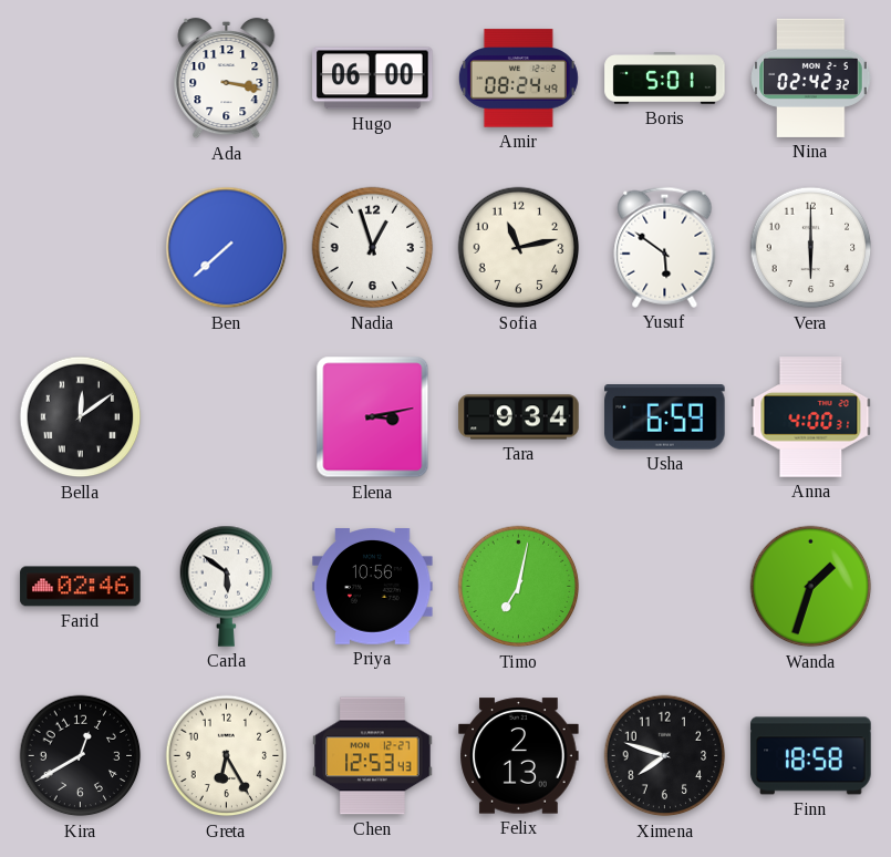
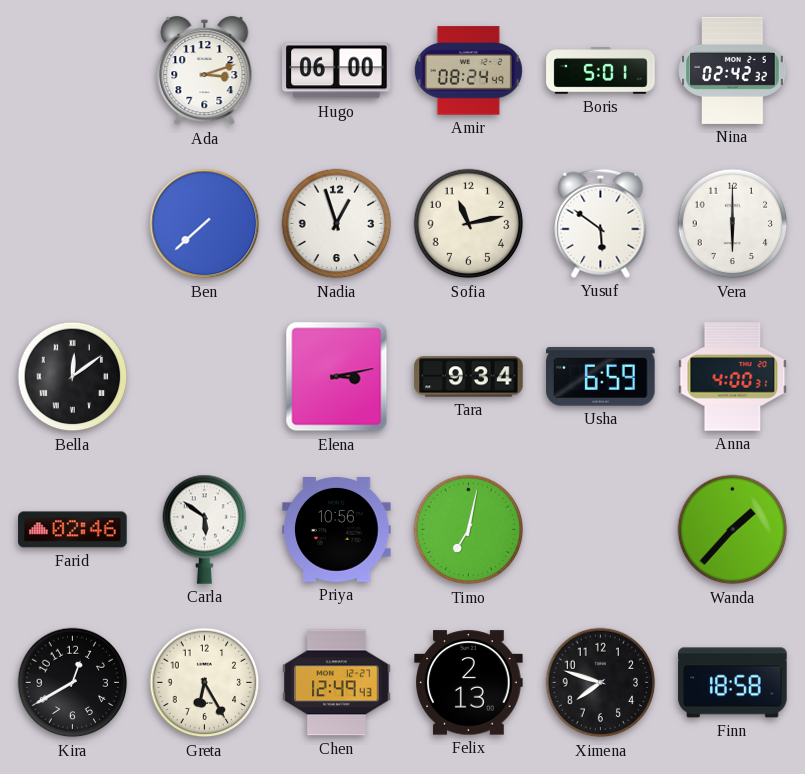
Ada: 3:17 -> 3:12
Wanda: 1:33 -> 1:37
Chen: 12:53 -> 12:49
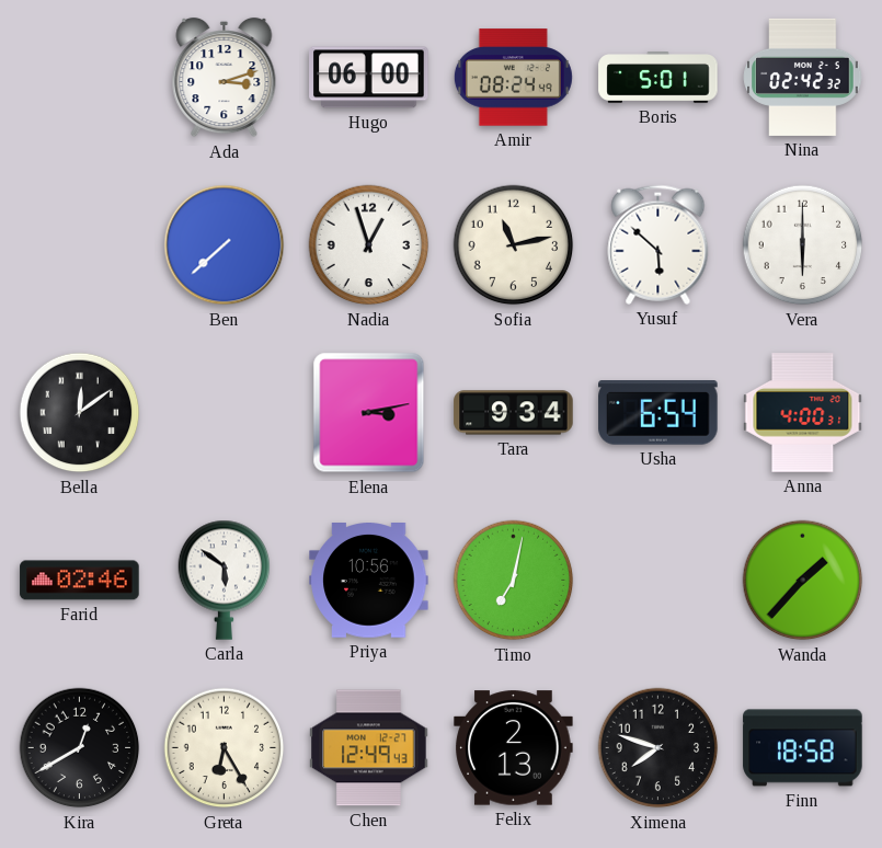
Yusuf: 5:51 -> 5:52
Usha: 6:59 -> 6:54
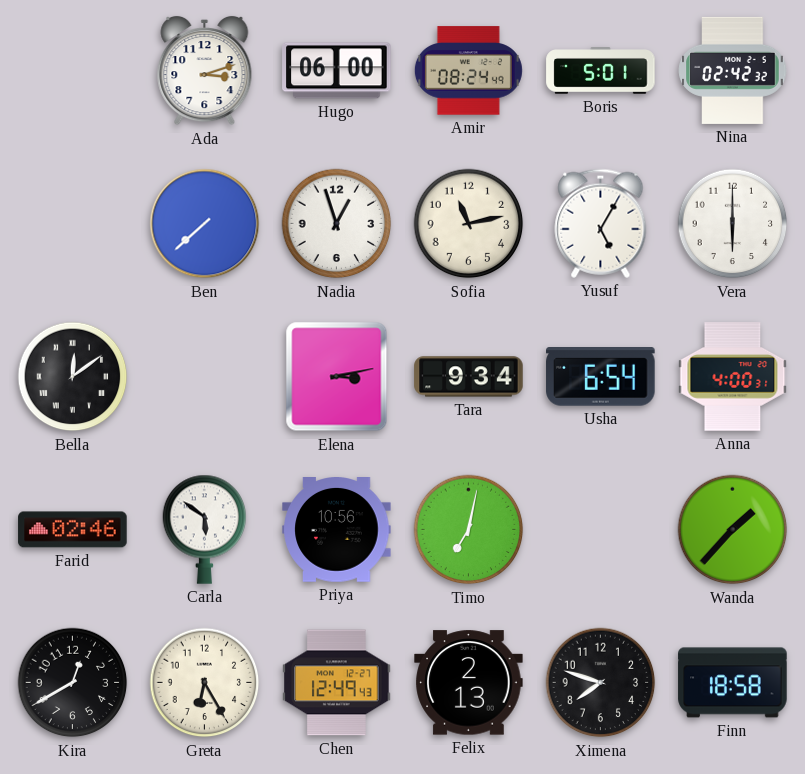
Yusuf: 5:52 -> 5:05
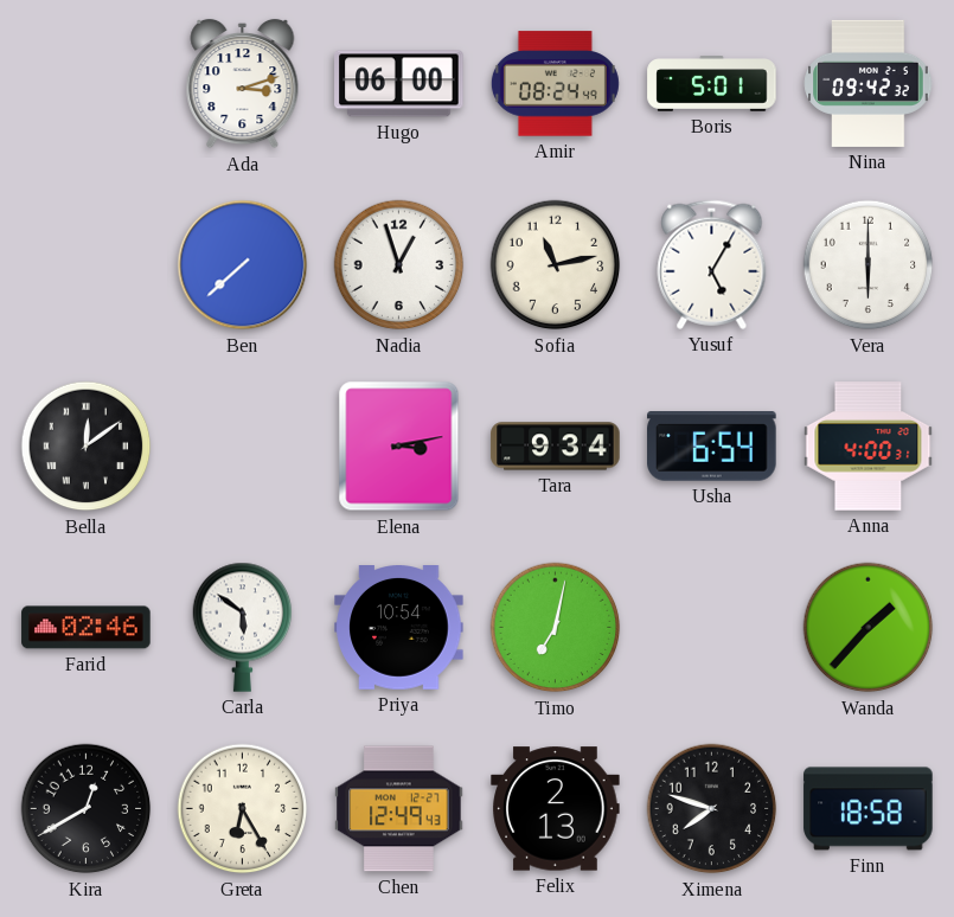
Nina: 02:42 -> 09:42
Priya: 10:56 -> 10:54
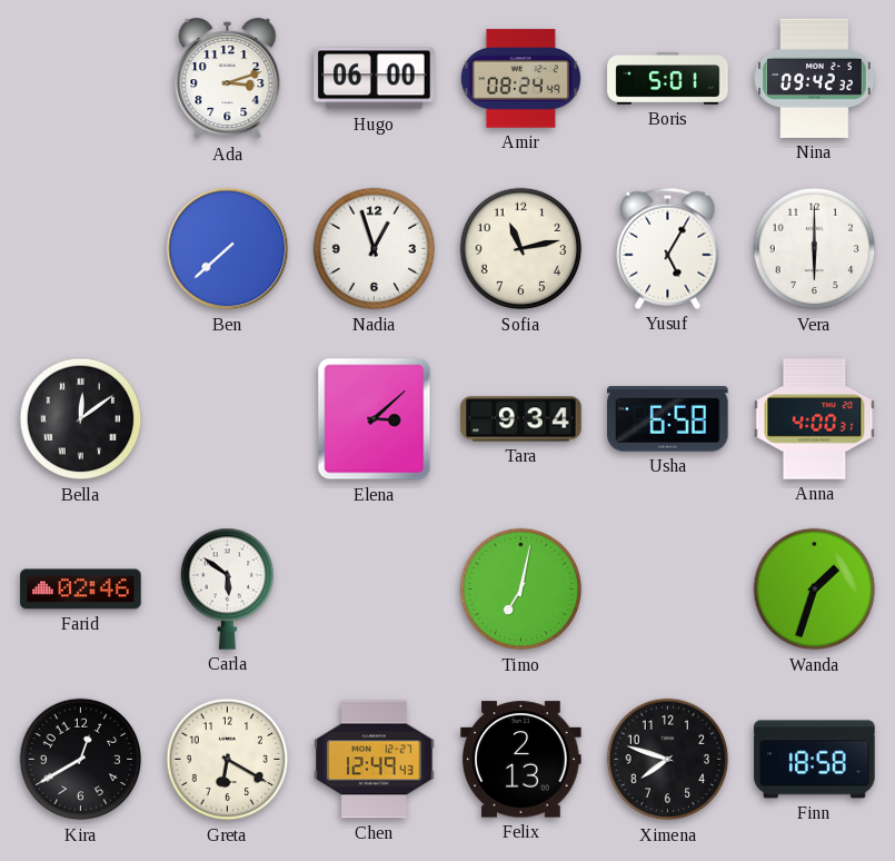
Elena: 3:13 -> 3:08
Usha: 6:54 -> 6:58
Priya: 10:54 -> none
Wanda: 1:37 -> 1:33
Greta: 6:25 -> 6:20
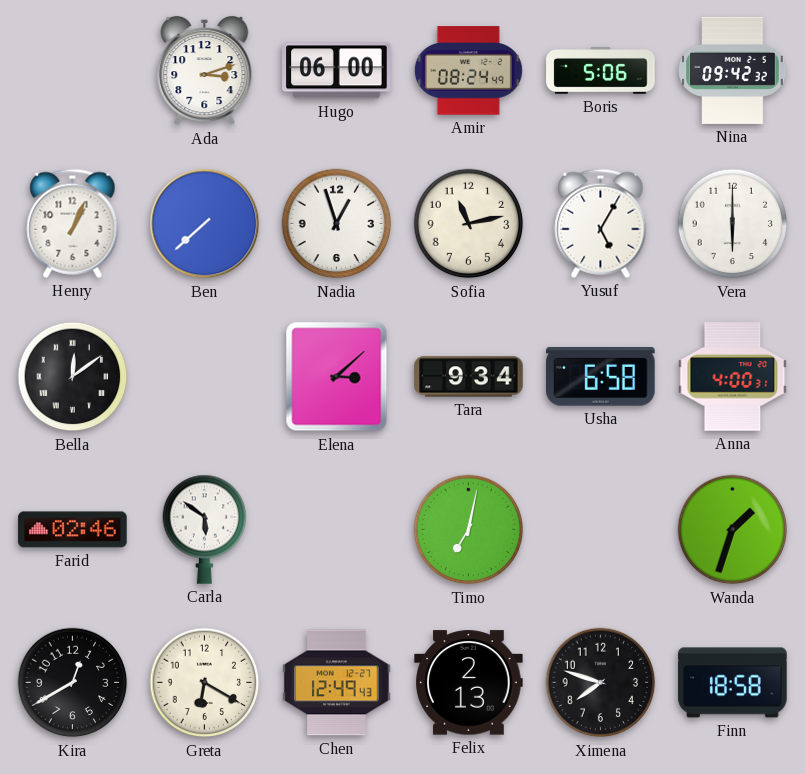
Boris: 5:01 -> 5:06
Henry: none -> 1:04
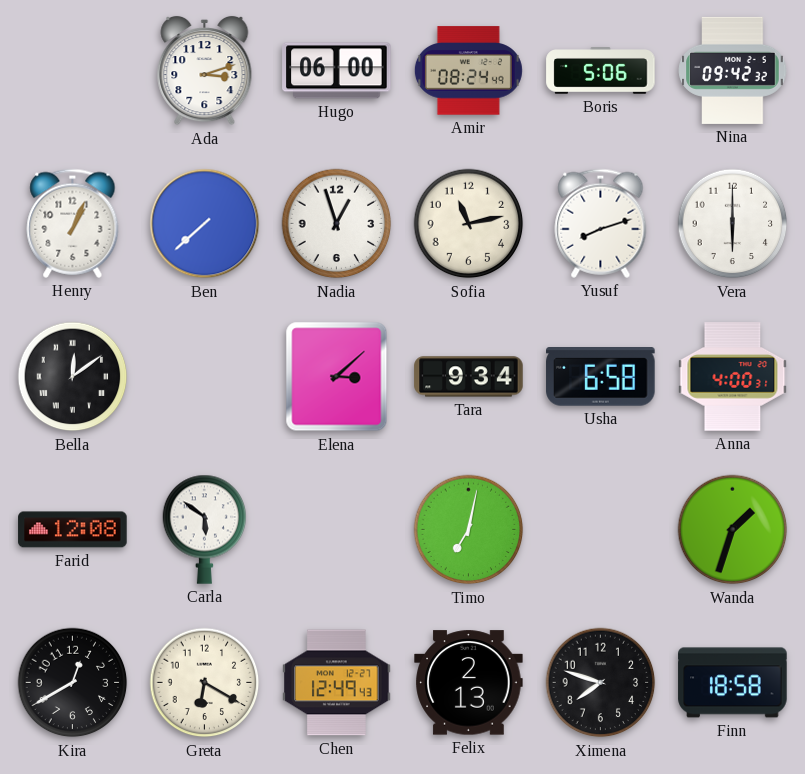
Yusuf: 5:05 -> 8:12
Farid: 02:46 -> 12:08
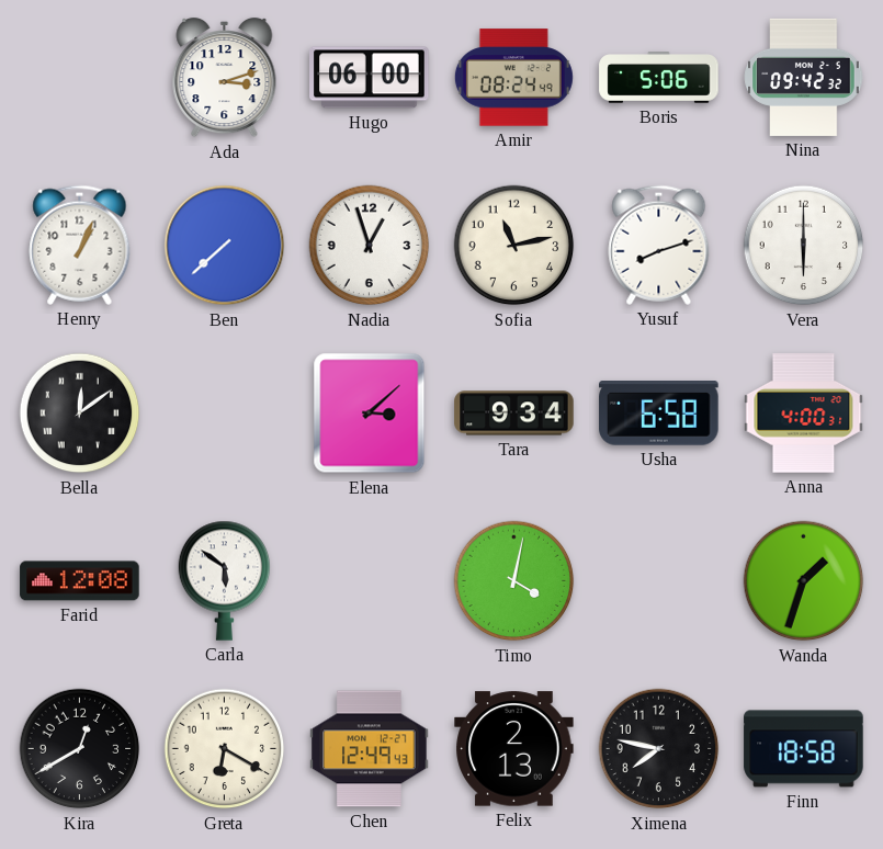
Timo: 7:02 -> 4:02
Ximena: 7:48 -> 7:47
